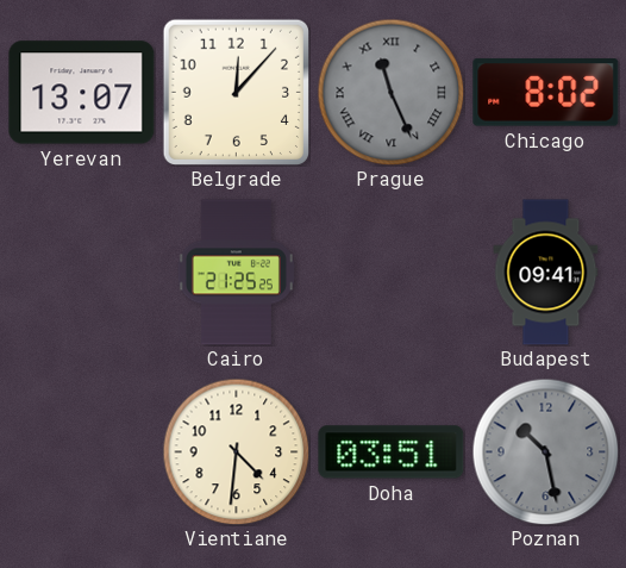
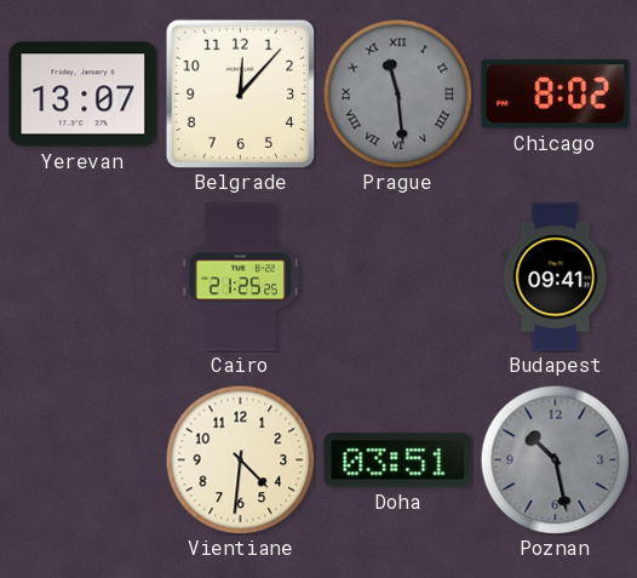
Prague: 11:26 -> 11:29
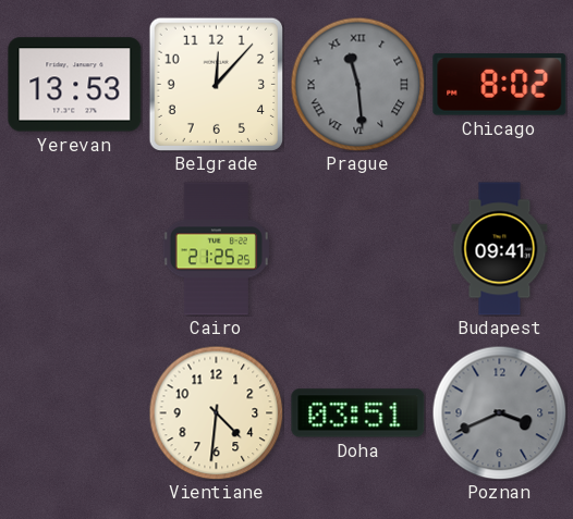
Yerevan: 13:07 -> 13:53
Poznan: 10:28 -> 3:41
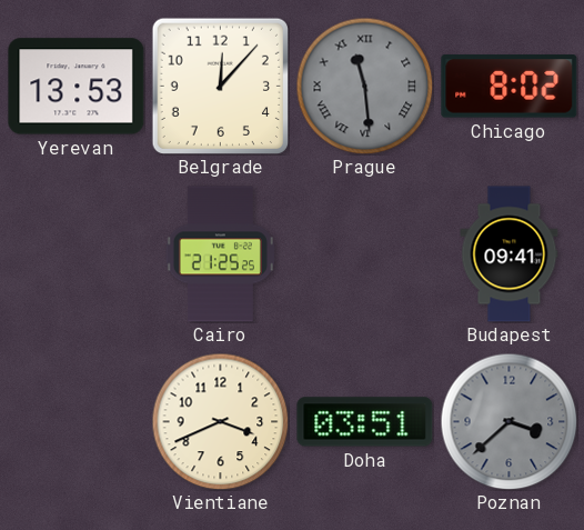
Vientiane: 4:31 -> 3:41
Poznan: 3:41 -> 3:38
